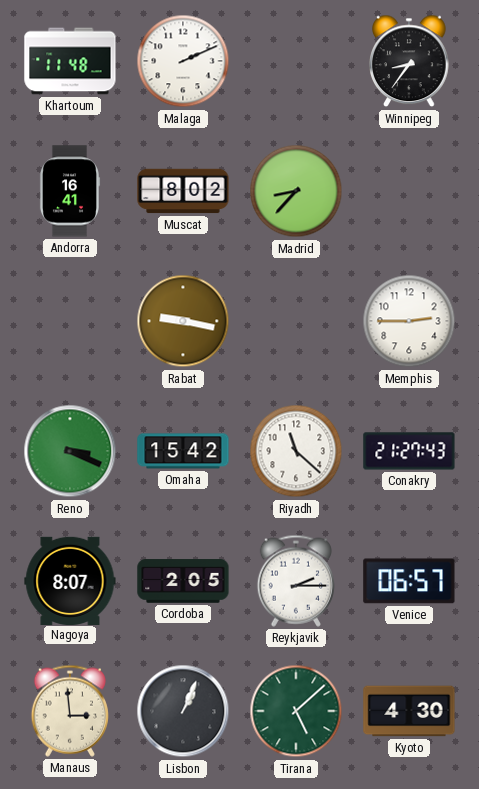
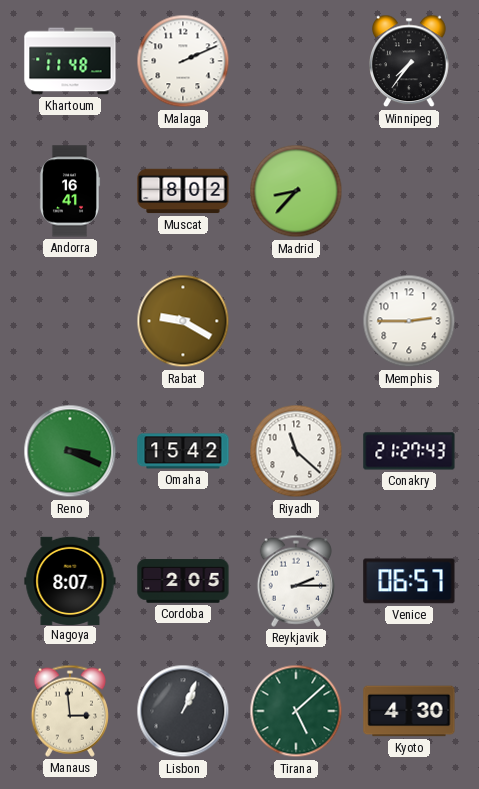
Winnipeg: 8:36 -> 7:36
Rabat: 9:17 -> 9:20
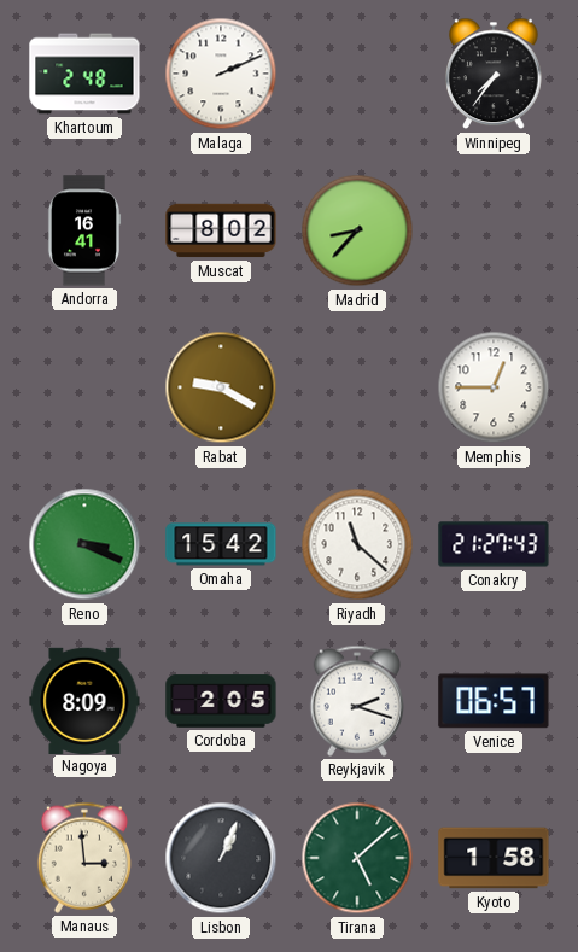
Khartoum: 11:48 -> 2:48
Memphis: 2:45 -> 12:45
Nagoya: 8:07 -> 8:09
Reykjavik: 2:15 -> 2:18
Kyoto: 4:30 -> 1:58
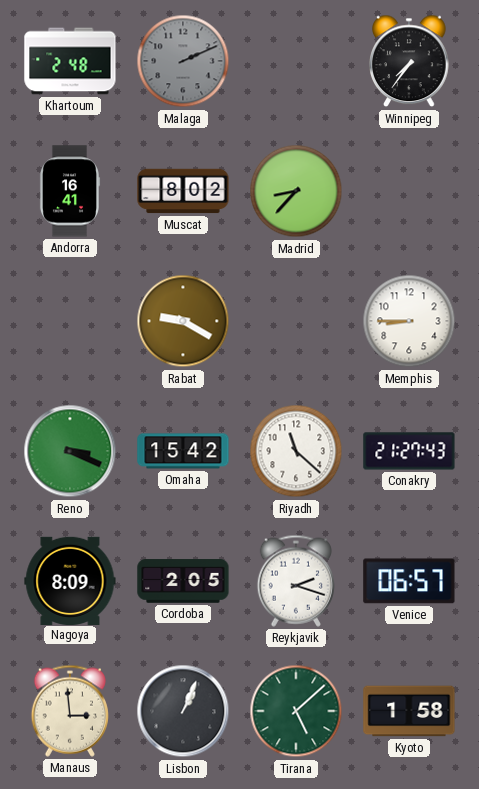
Malaga dial: white -> grey
Memphis: 12:45 -> 8:45
